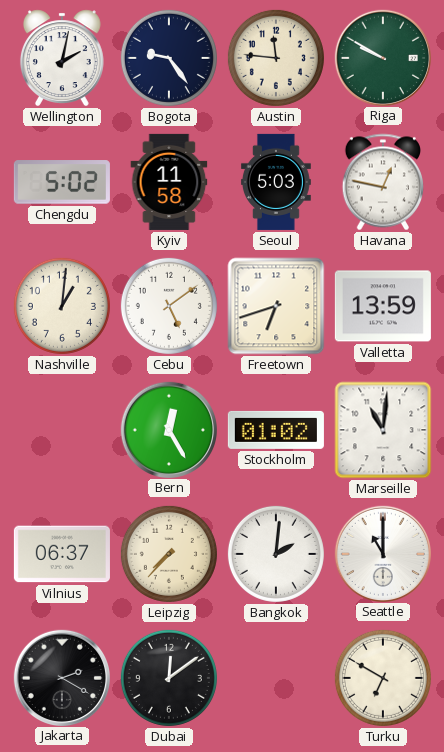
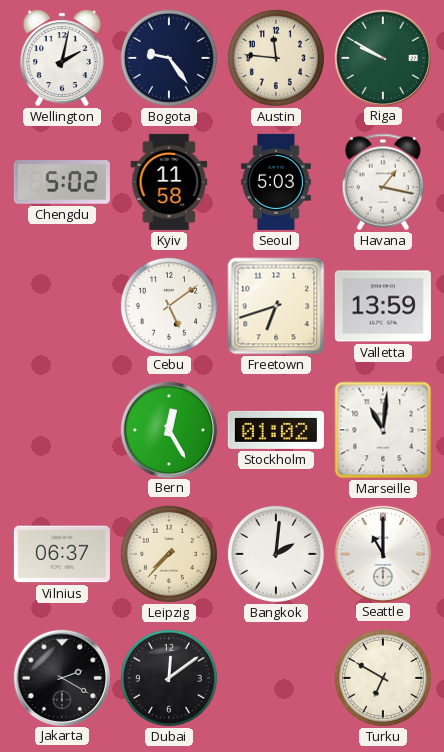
Havana: 12:47 -> 1:17
Nashville: 1:01 -> none
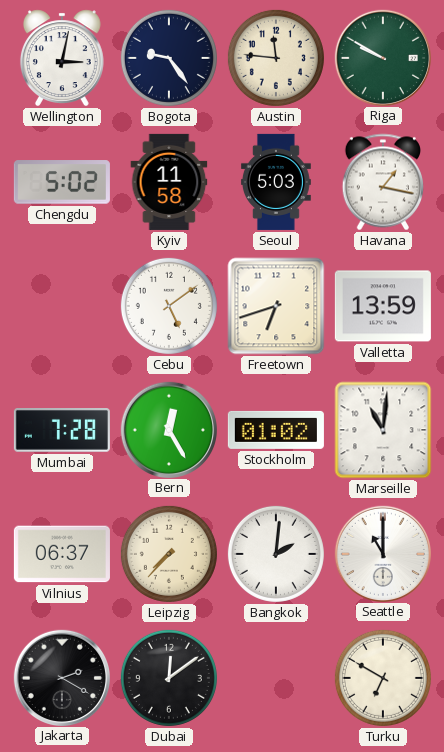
Wellington: 2:02 -> 3:02
Mumbai: none -> 7:28
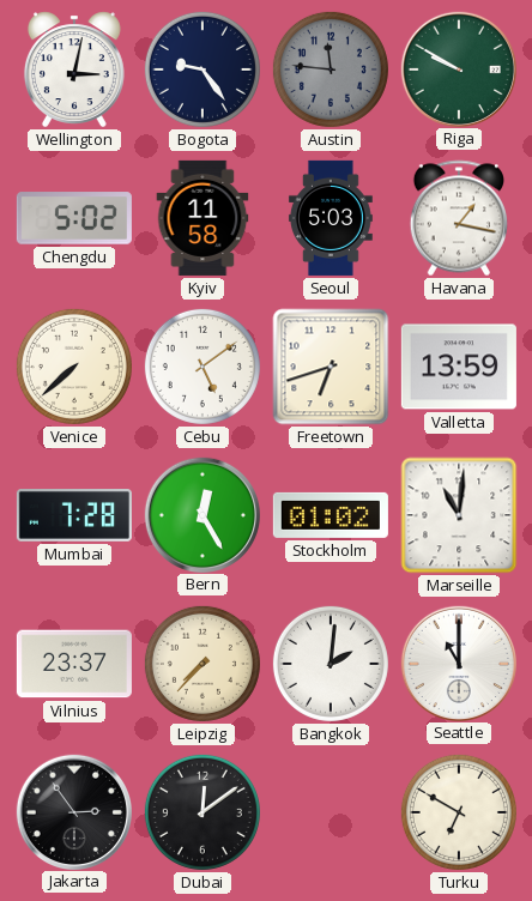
Austin dial: cream -> grey
Venice: none -> 7:38
Vilnius: 06:37 -> 23:37
Jakarta: 2:20 -> 2:54
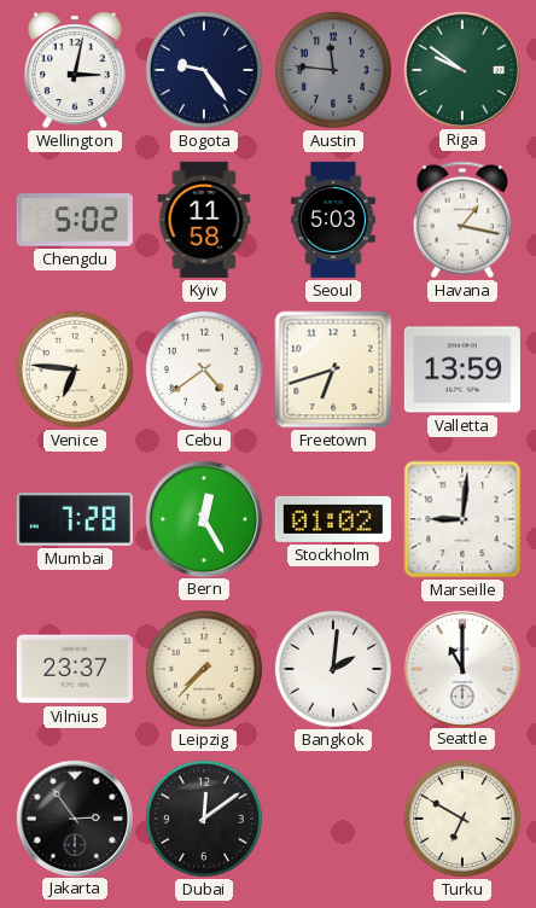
Riga: 9:50 -> 9:51
Venice: 7:38 -> 6:46
Cebu: 5:09 -> 4:39
Marseille: 11:01 -> 9:01
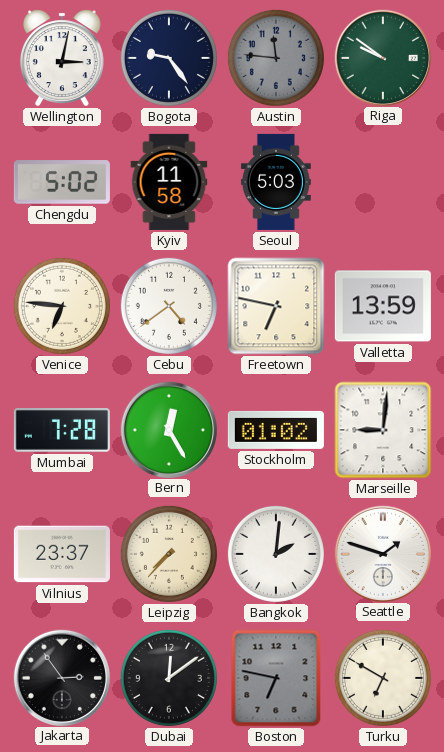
Havana: 1:17 -> none
Freetown: 6:42 -> 6:47
Seattle: 11:00 -> 1:48
Boston: none -> 6:47
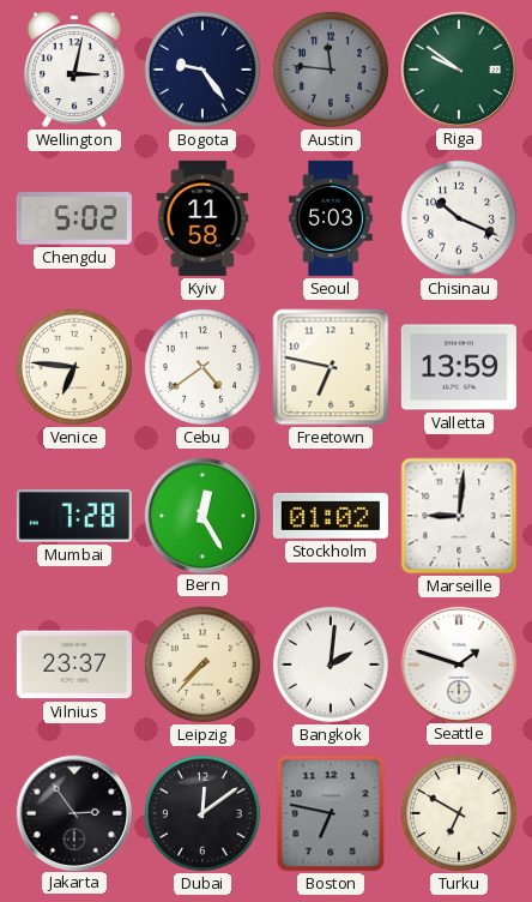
Chisinau: none -> 10:19
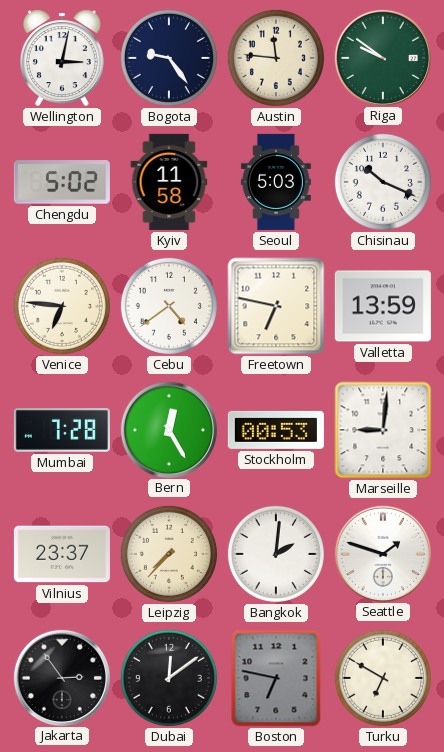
Austin dial: grey -> cream
Stockholm: 01:02 -> 00:53
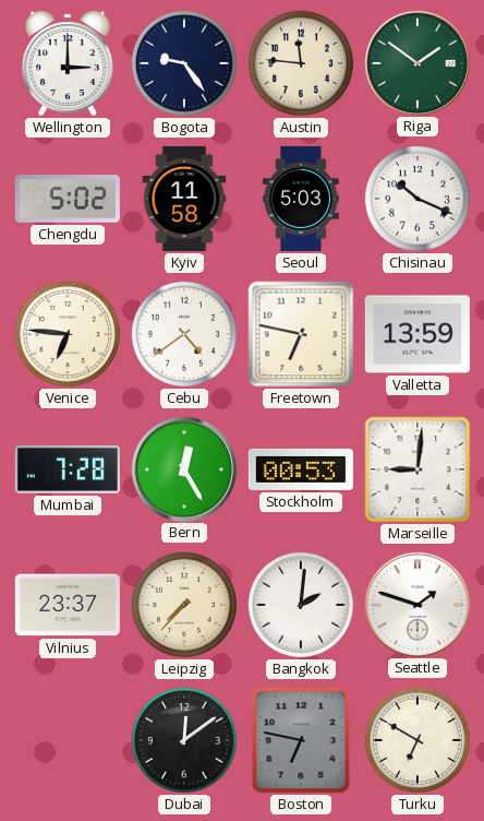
Wellington: 3:02 -> 3:00
Riga: 9:51 -> 1:51
Jakarta: 2:54 -> none
